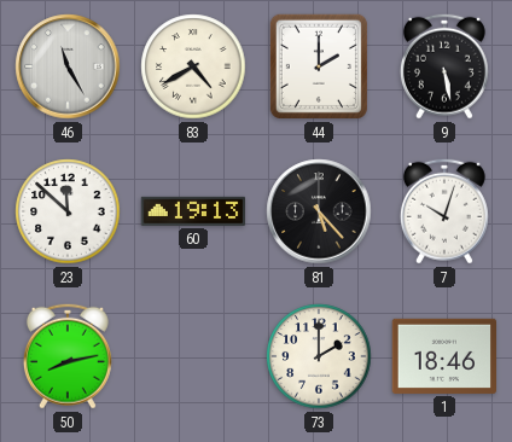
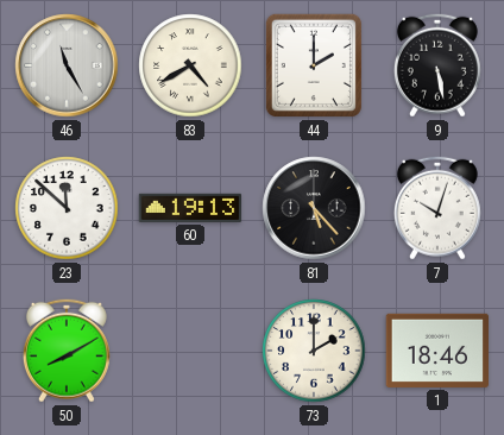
50: 8:13 -> 8:10
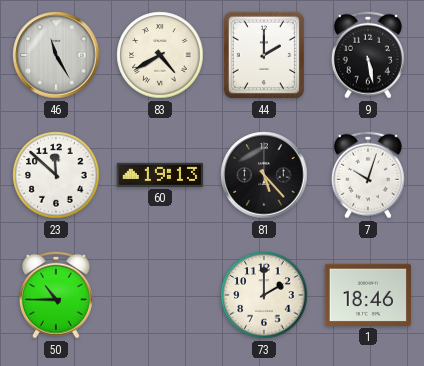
50: 8:10 -> 10:45
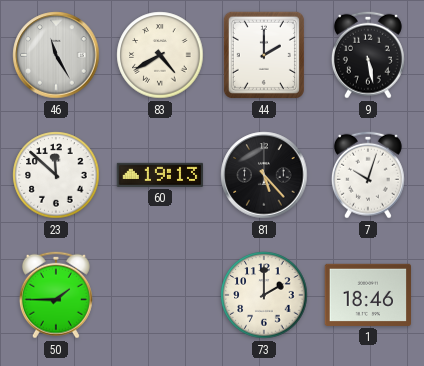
50: 10:45 -> 1:45
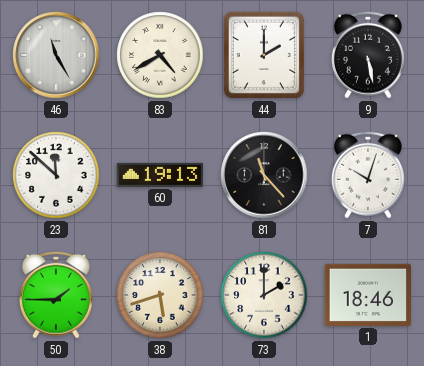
81: 5:23 -> 11:23
38: none -> 5:42
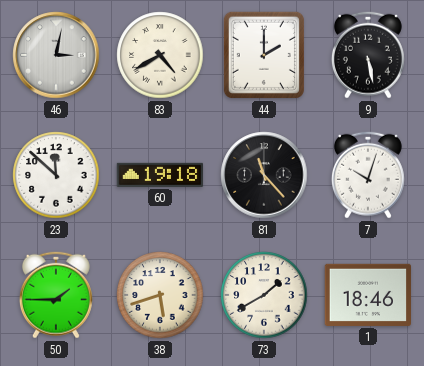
46: 11:25 -> 3:02
60: 19:13 -> 19:18
73: 2:00 -> 1:40
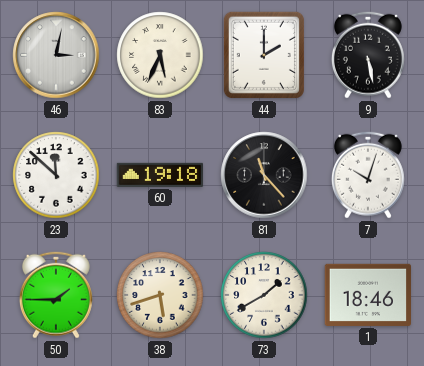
83: 4:40 -> 5:34
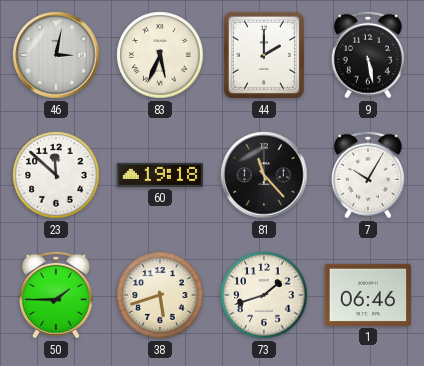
7: 10:03 -> 10:05
73: 1:40 -> 1:42
1: 18:46 -> 06:46
